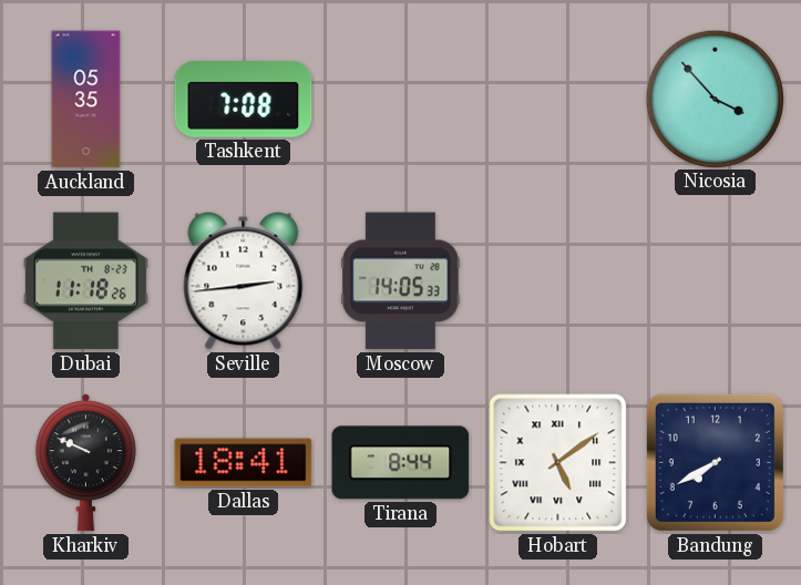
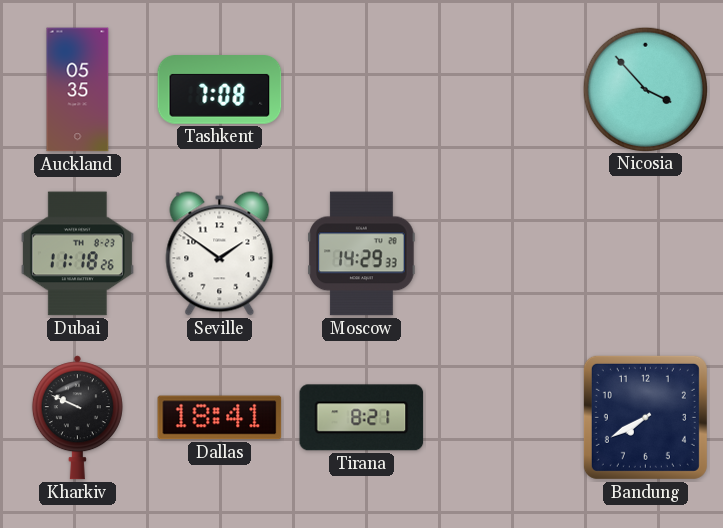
Seville: 2:44 -> 1:51
Moscow: 14:05 -> 14:29
Tirana: 8:44 -> 8:21
Hobart: 5:09 -> none
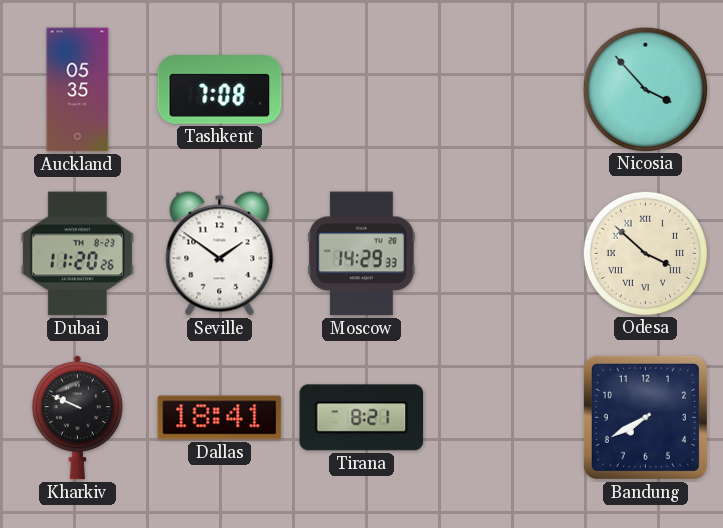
Dubai: 11:18 -> 11:20
Odesa: none -> 3:52
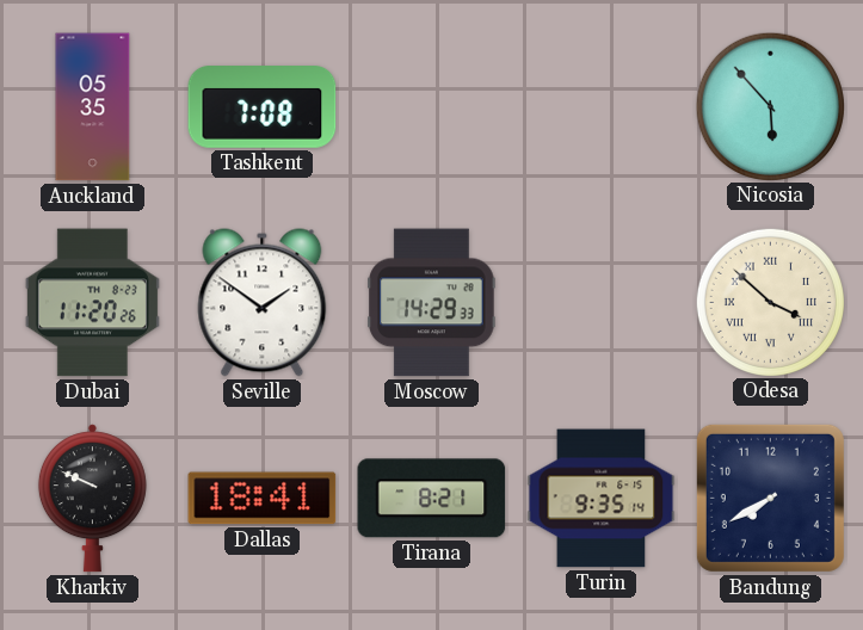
Nicosia: 3:53 -> 5:53
Turin: none -> 9:35
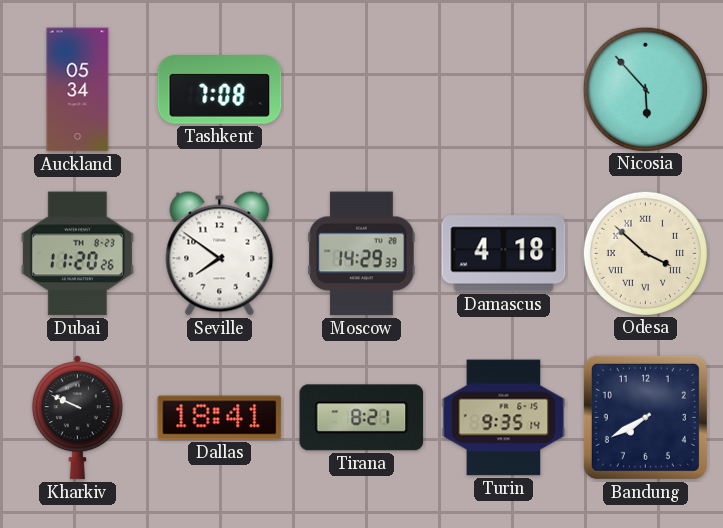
Auckland: 05:35 -> 05:34
Seville: 1:51 -> 7:51
Damascus: none -> 4:18
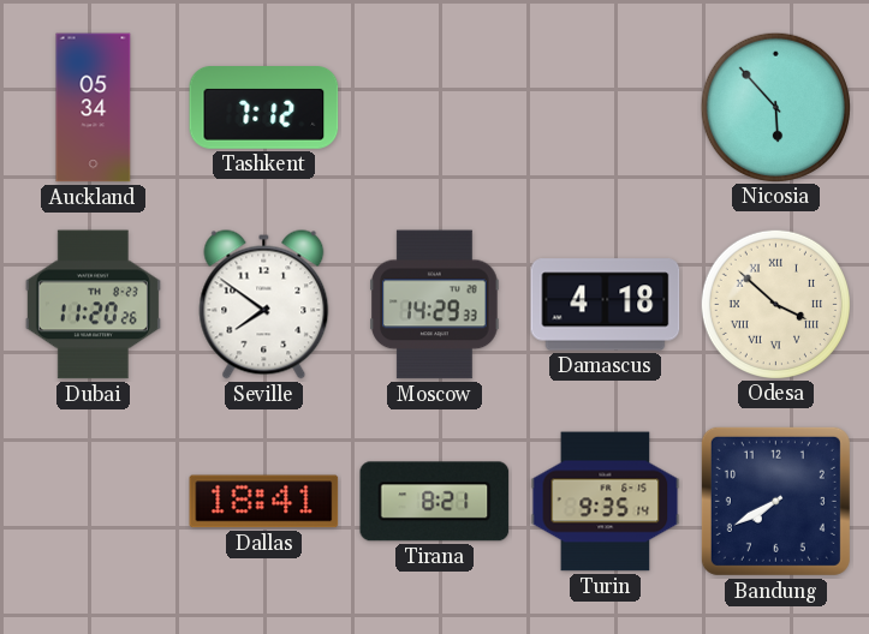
Tashkent: 7:08 -> 7:12
Kharkiv: 9:49 -> none
